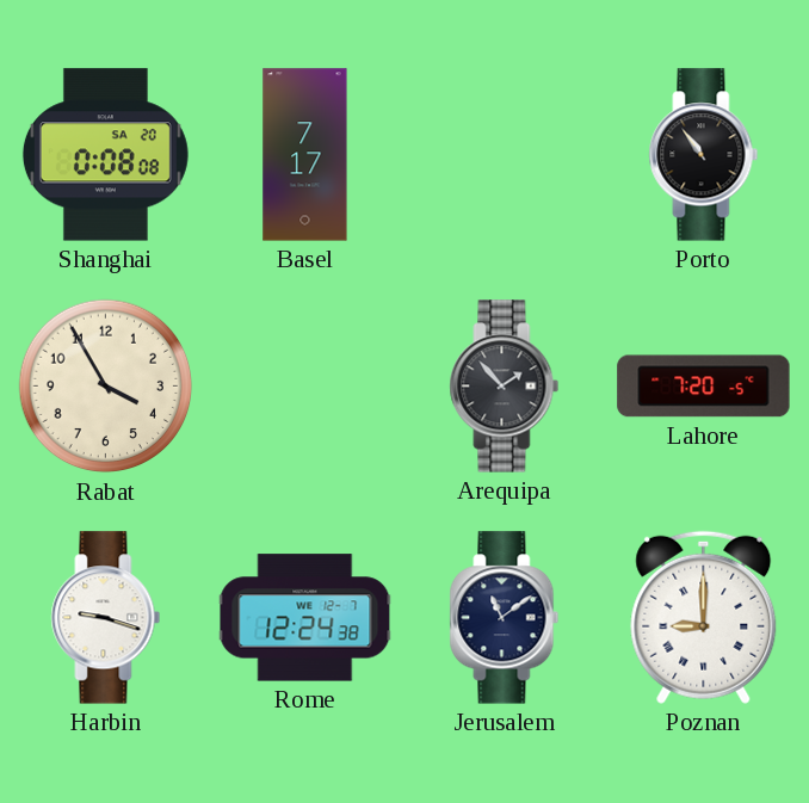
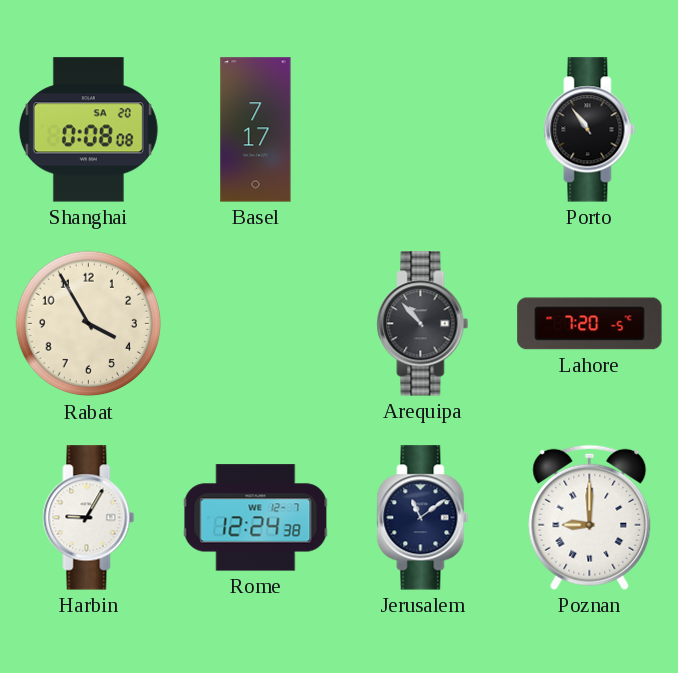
Arequipa: 1:53 -> 10:53
Harbin: 9:18 -> 9:05
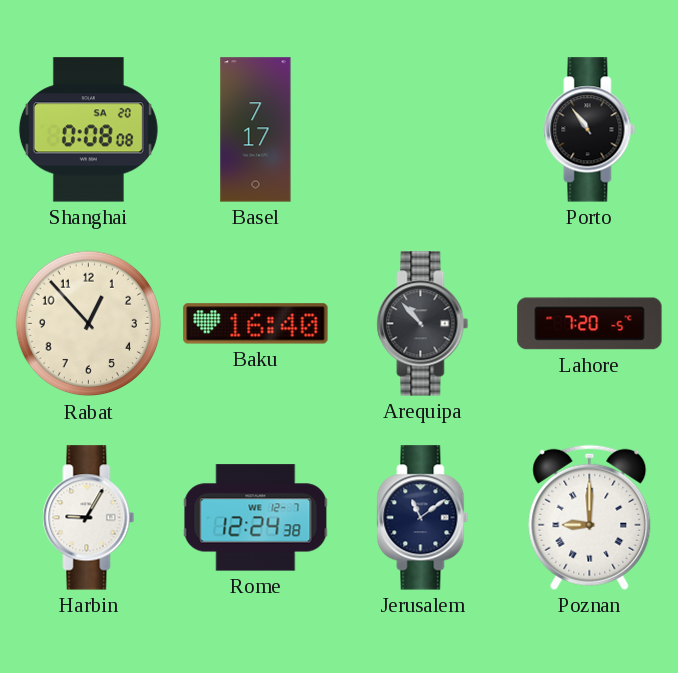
Rabat: 3:55 -> 12:53
Baku: none -> 16:40
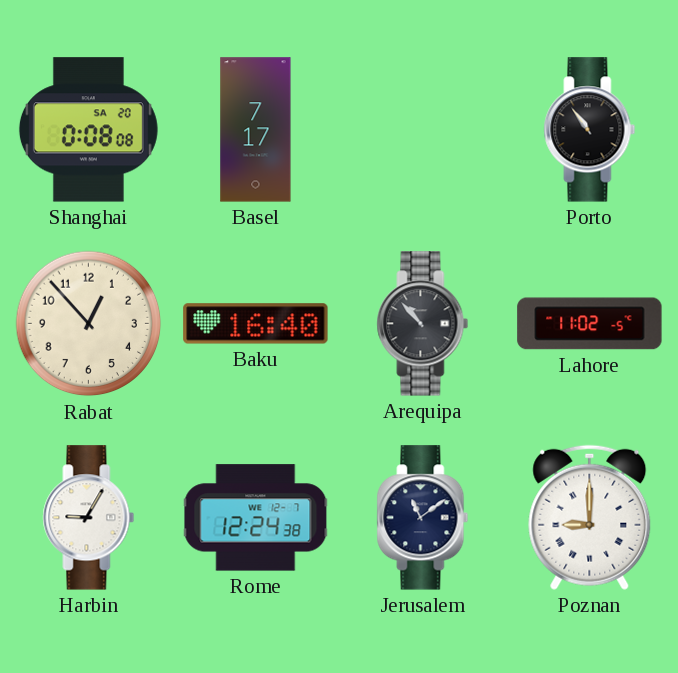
Lahore: 7:20 -> 11:02
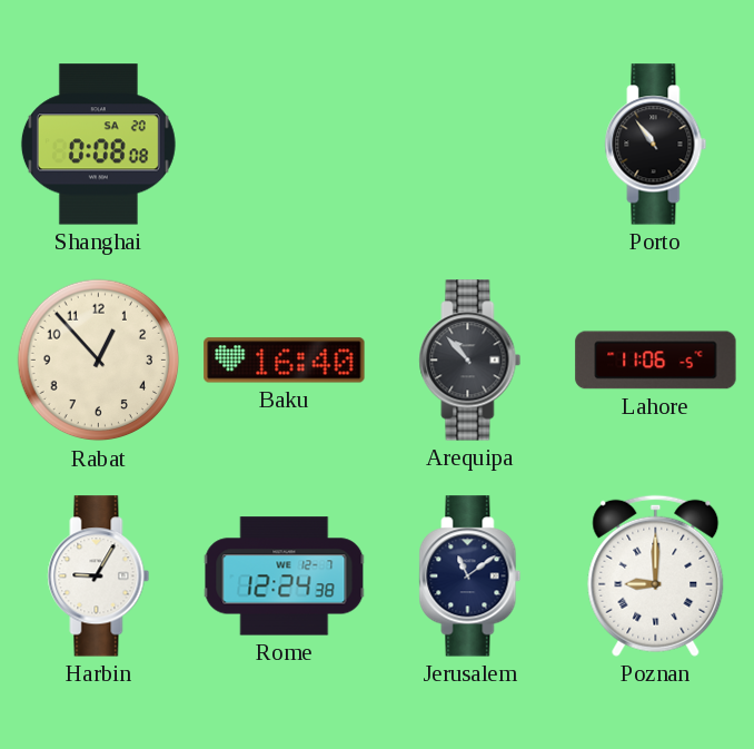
Basel: 7:17 -> none
Lahore: 11:02 -> 11:06
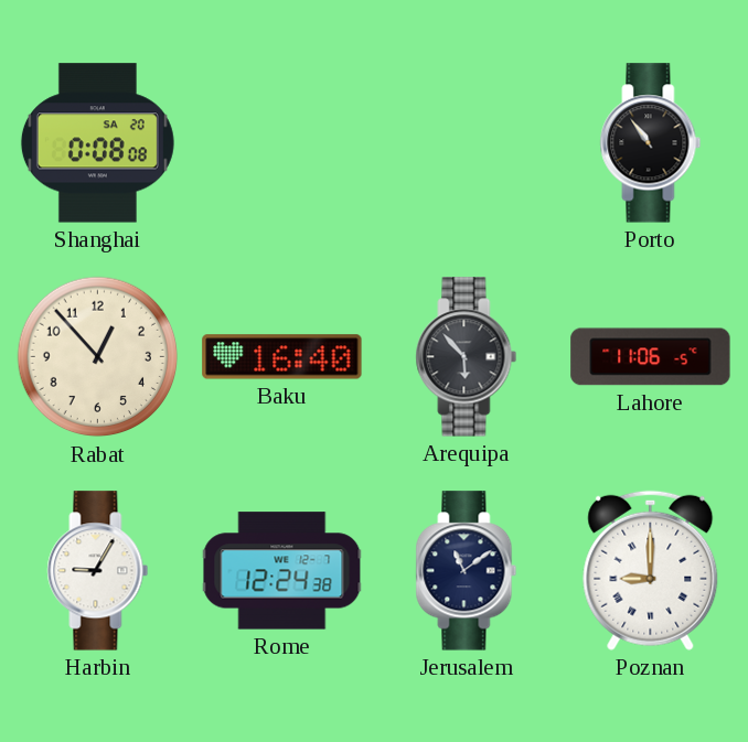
Arequipa: 10:53 -> 5:53
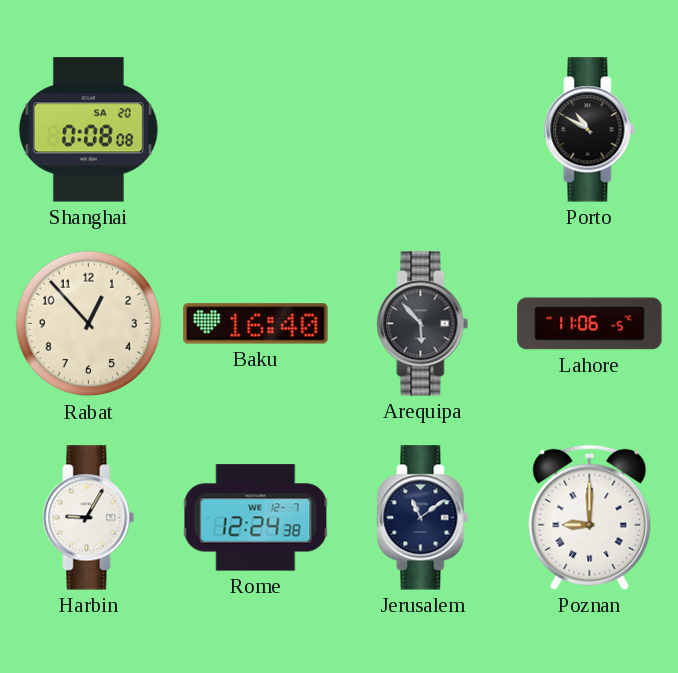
Porto: 10:54 -> 10:50
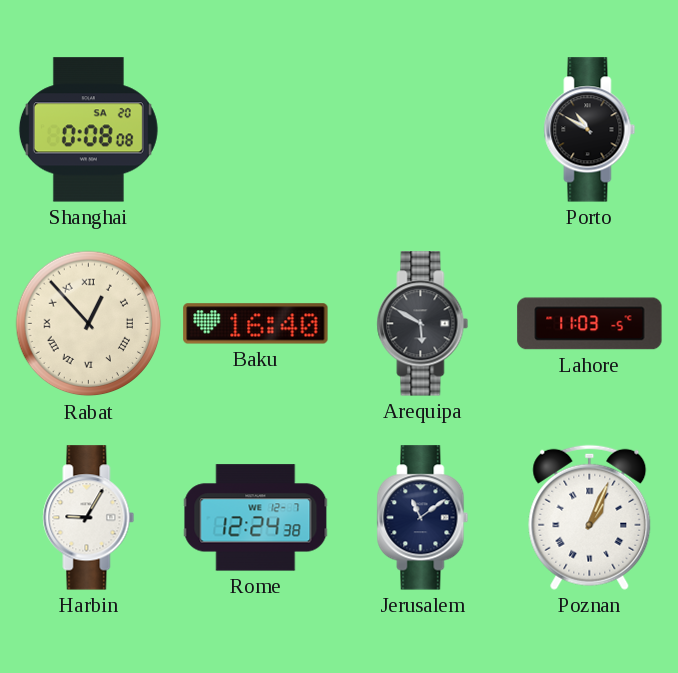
Rabat numerals: Arabic -> Roman
Arequipa: 5:53 -> 5:50
Lahore: 11:06 -> 11:03
Poznan: 9:00 -> 1:04
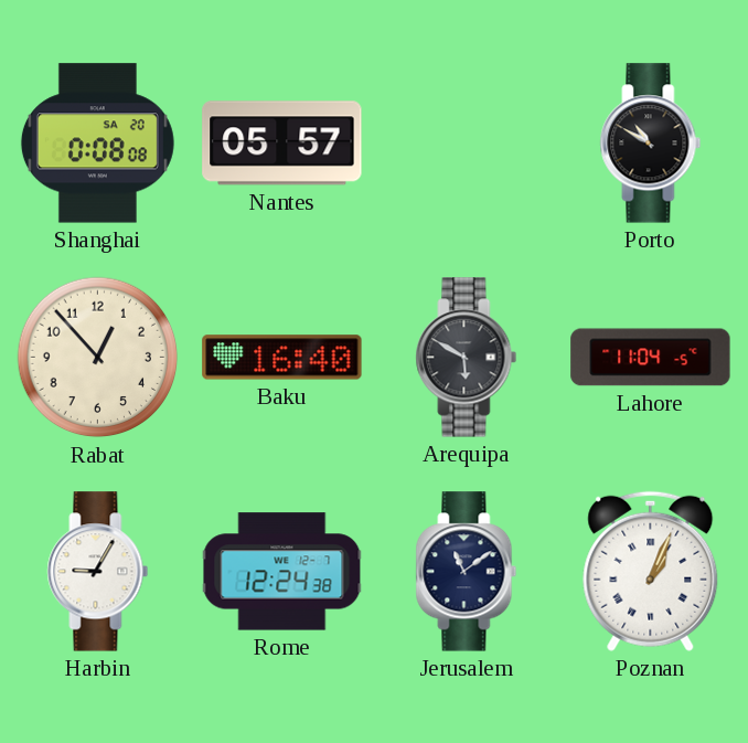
Nantes: none -> 05:57
Rabat numerals: Roman -> Arabic
Lahore: 11:03 -> 11:04
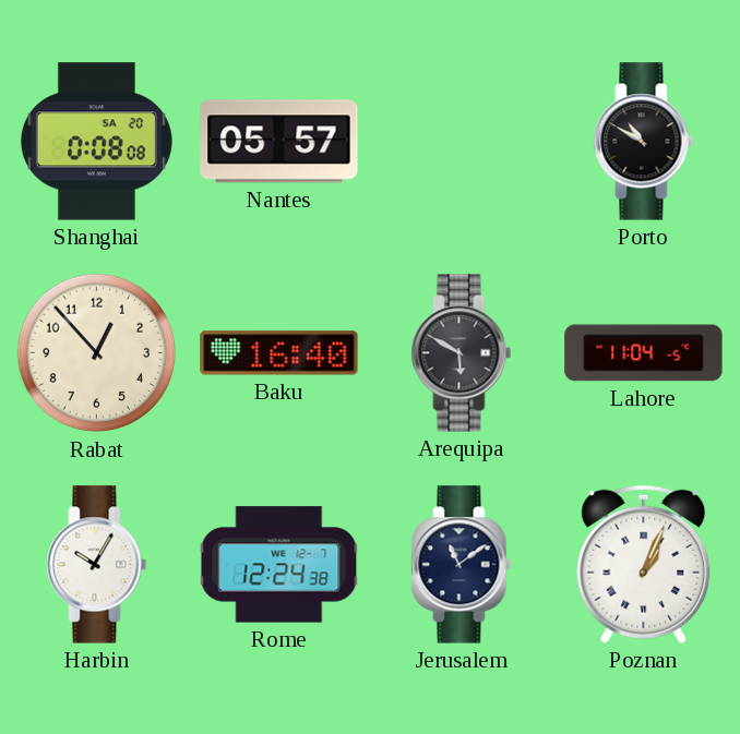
Harbin: 9:05 -> 10:05
